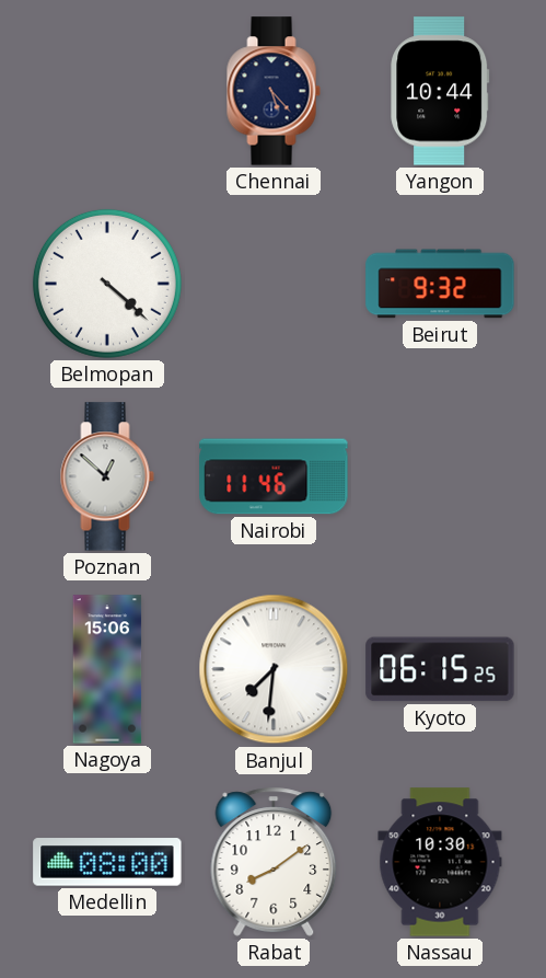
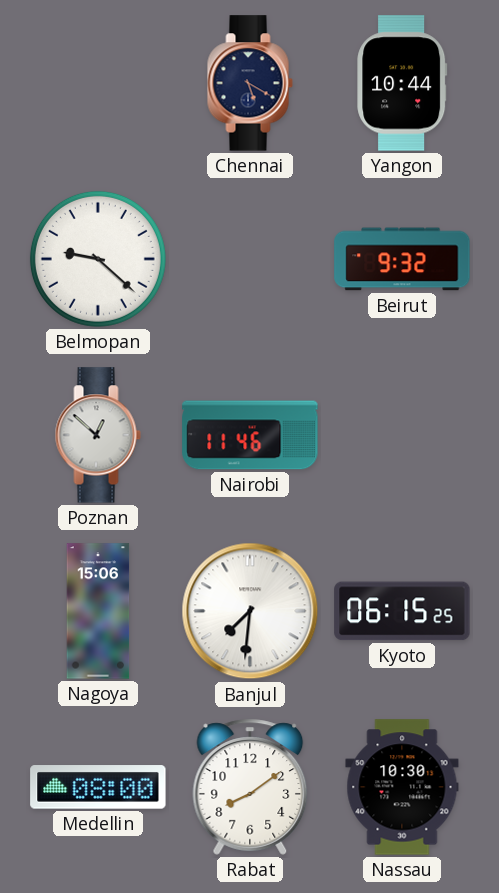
Chennai: 5:23 -> 5:20
Belmopan: 4:22 -> 9:22
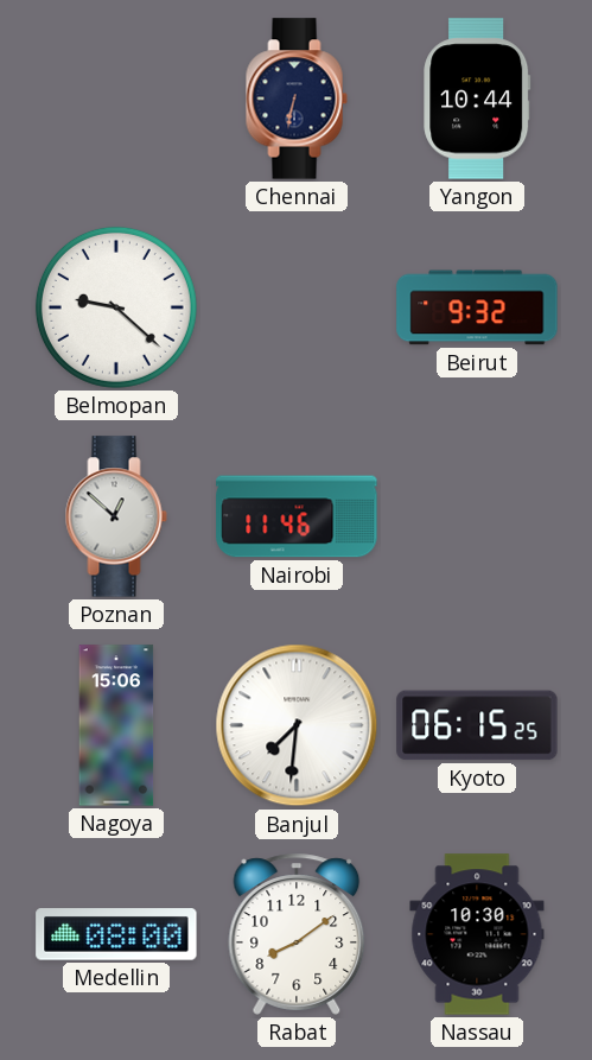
Chennai: 5:20 -> 6:32
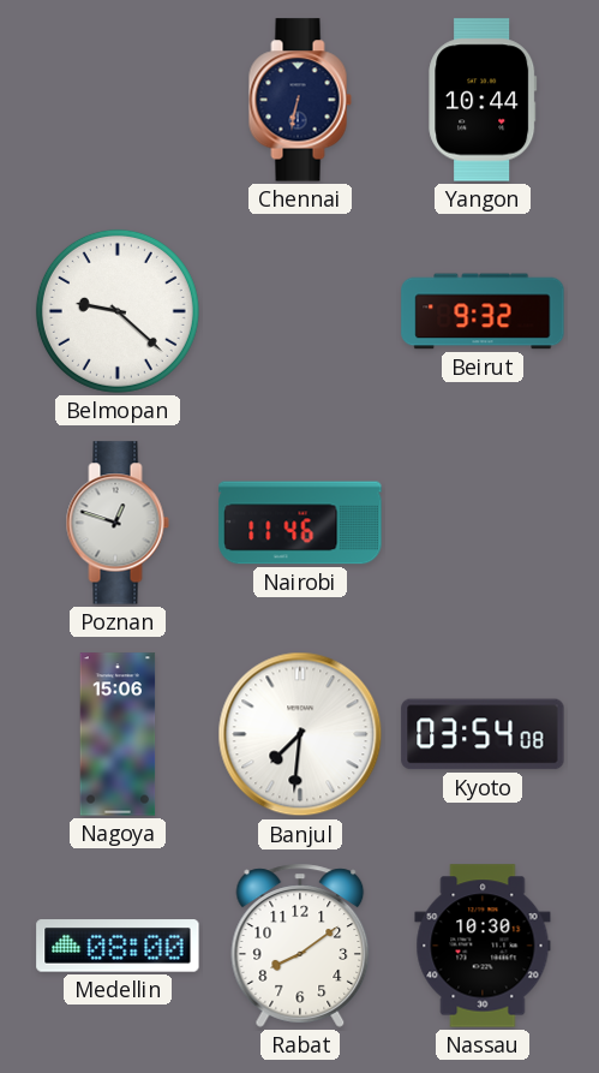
Poznan: 12:52 -> 12:48
Kyoto: 06:15 -> 03:54
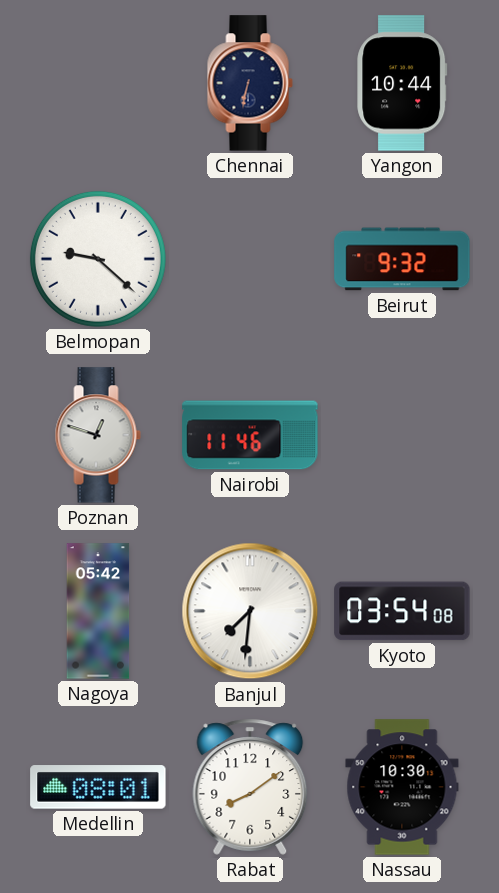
Nagoya: 15:06 -> 05:42
Medellin: 08:00 -> 08:01
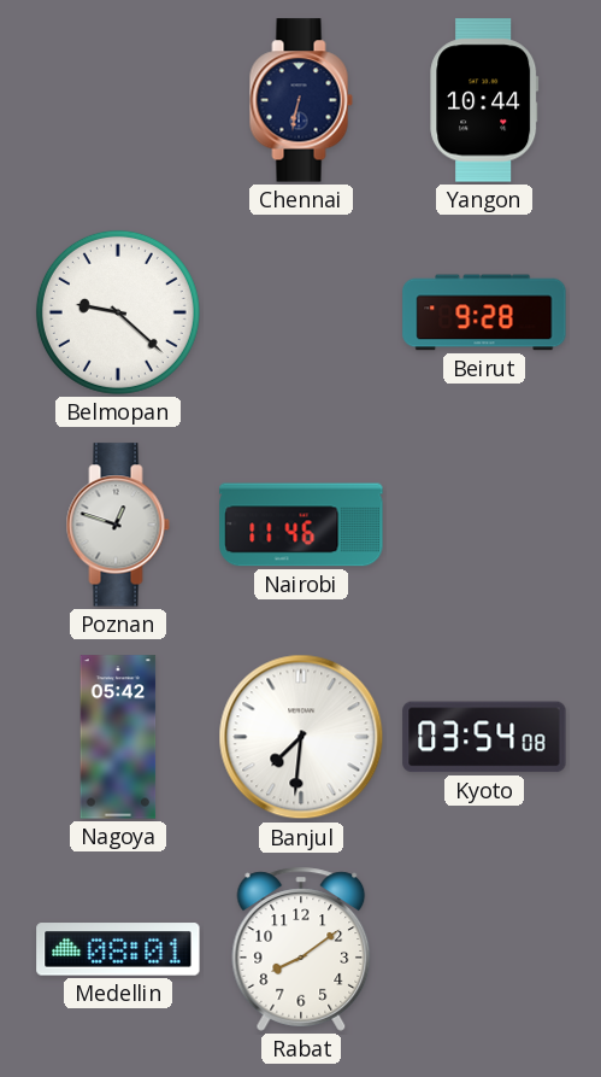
Beirut: 9:32 -> 9:28
Nassau: 10:30 -> none
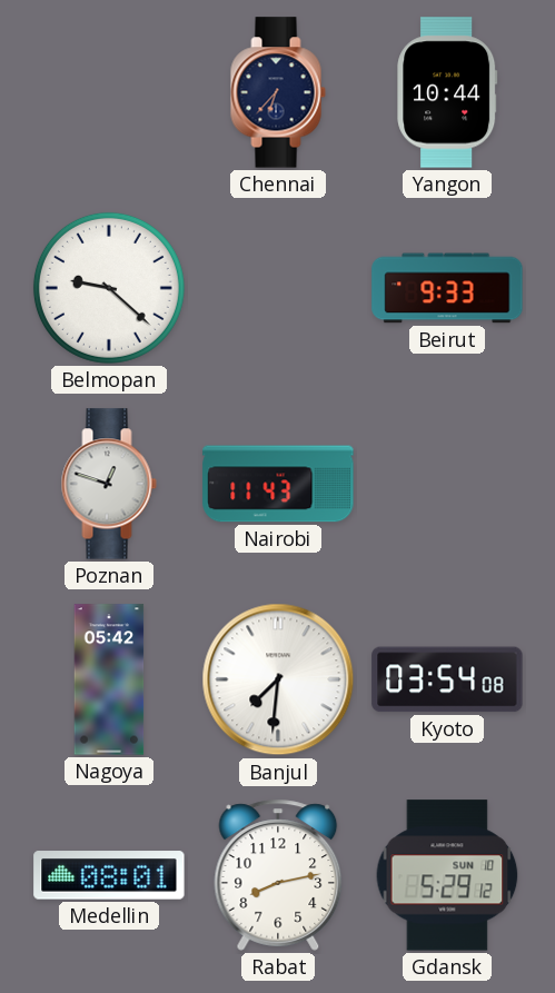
Chennai: 6:32 -> 6:37
Beirut: 9:28 -> 9:33
Nairobi: 11:46 -> 11:43
Rabat: 8:09 -> 8:13
Gdansk: none -> 5:29
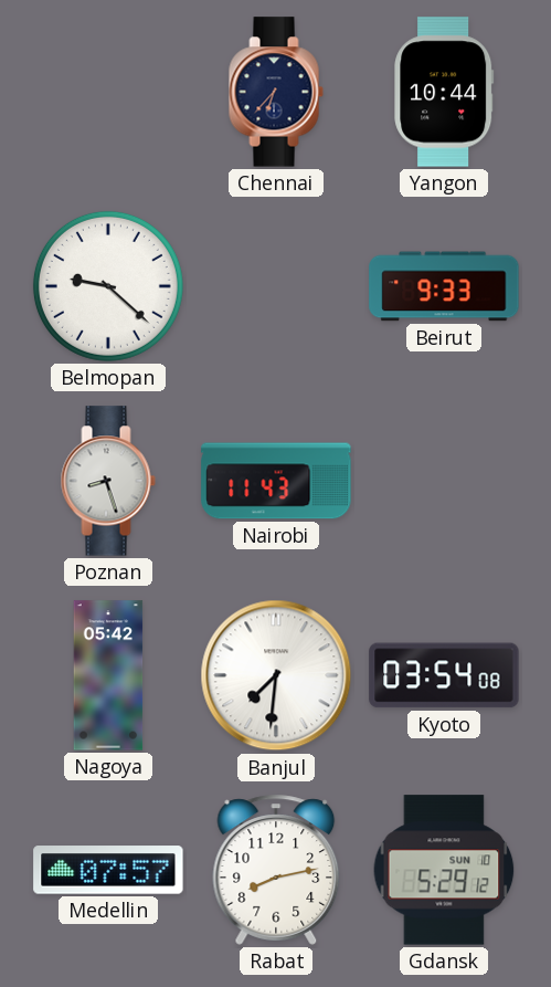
Poznan: 12:48 -> 8:27
Medellin: 08:01 -> 07:57
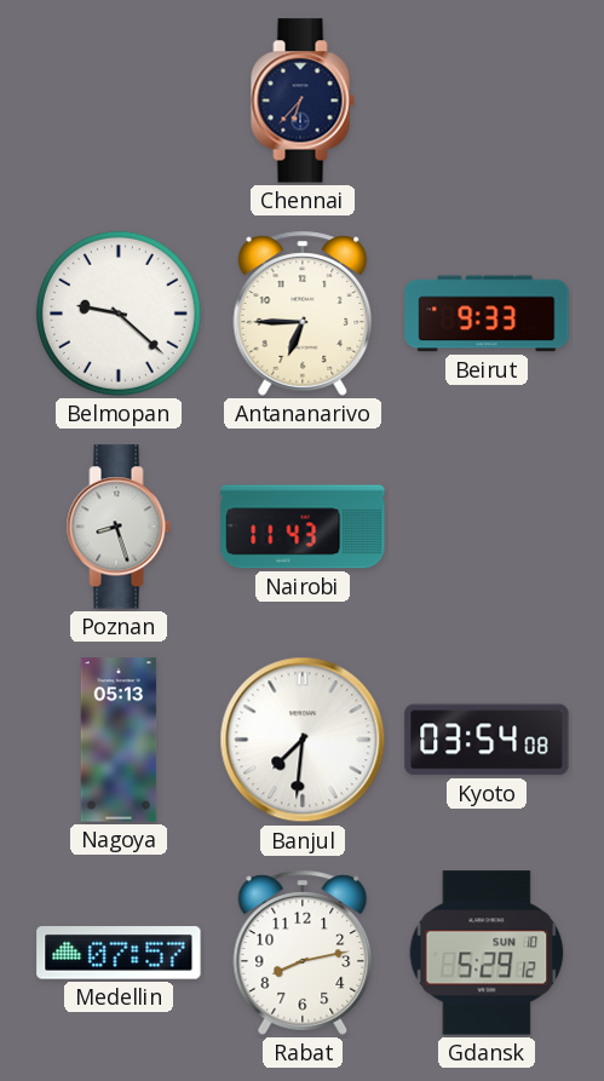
Yangon: 10:44 -> none
Antananarivo: none -> 6:45
Nagoya: 05:42 -> 05:13
